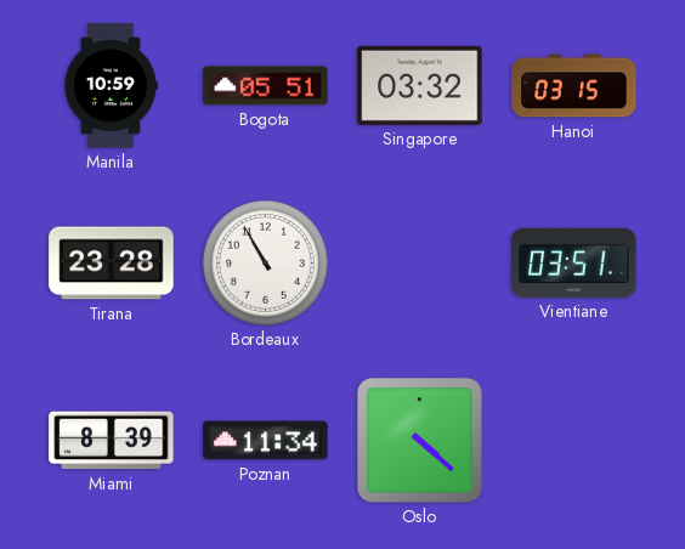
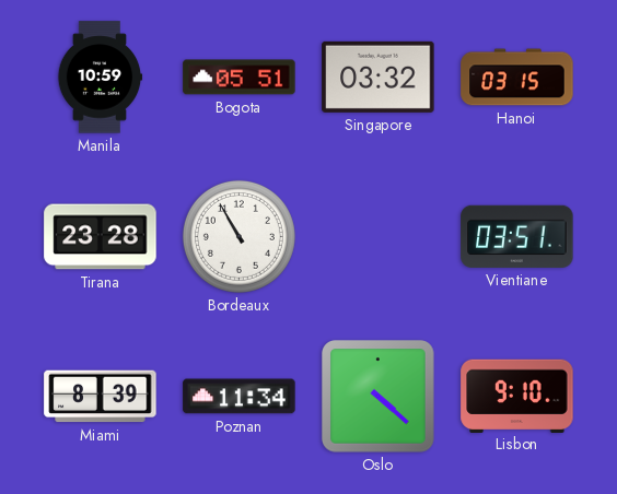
Lisbon: none -> 9:10
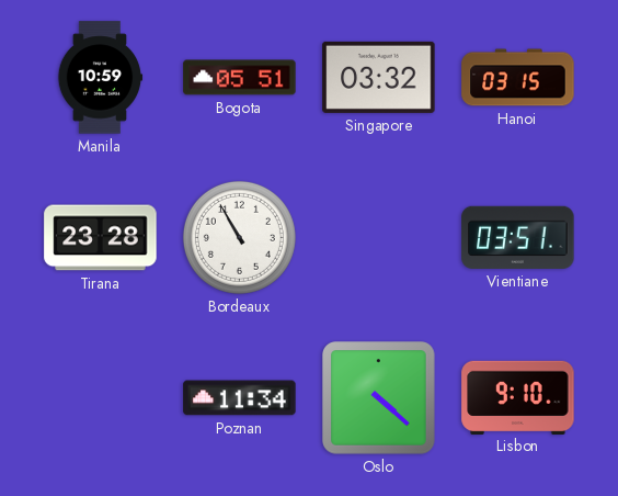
Miami: 8:39 -> none
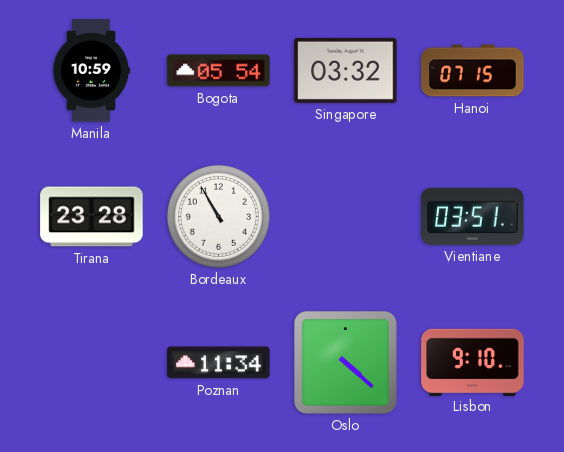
Bogota: 05:51 -> 05:54
Hanoi: 03:15 -> 07:15
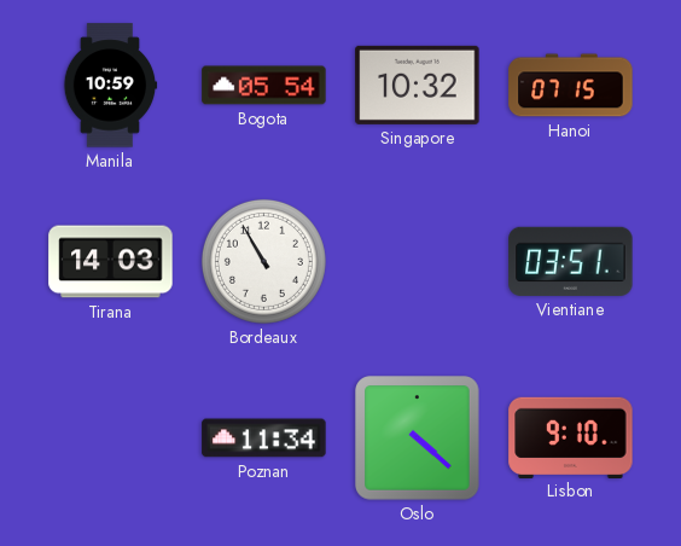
Singapore: 03:32 -> 10:32
Tirana: 23:28 -> 14:03
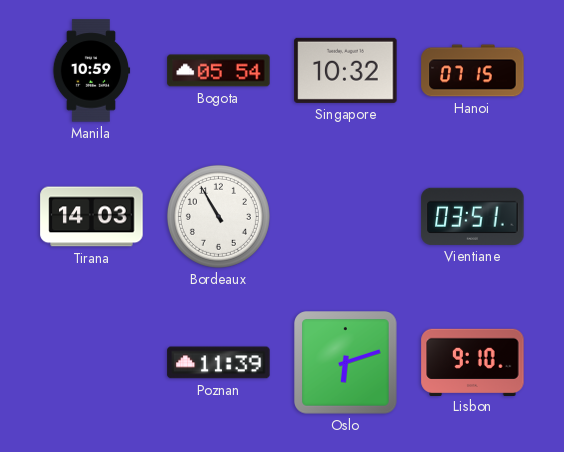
Poznan: 11:34 -> 11:39
Oslo: 4:22 -> 6:12
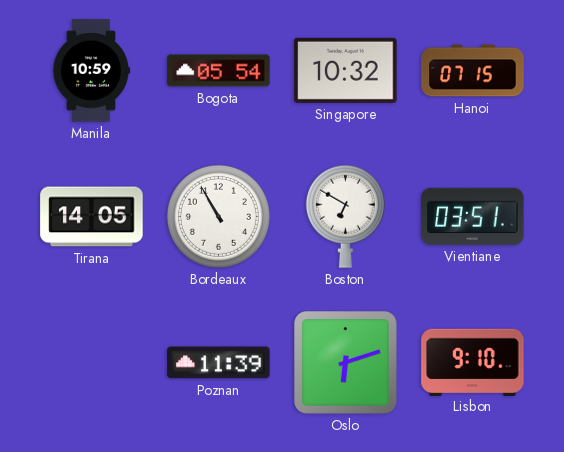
Tirana: 14:03 -> 14:05
Boston: none -> 6:50
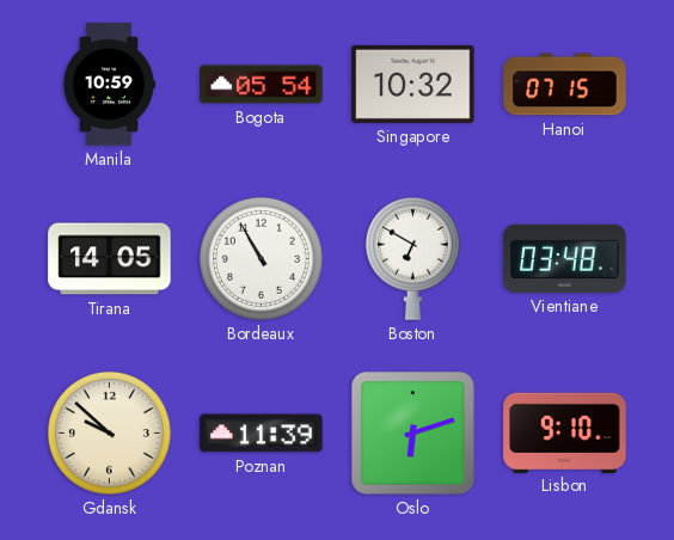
Vientiane: 03:51 -> 03:48
Gdansk: none -> 9:52
